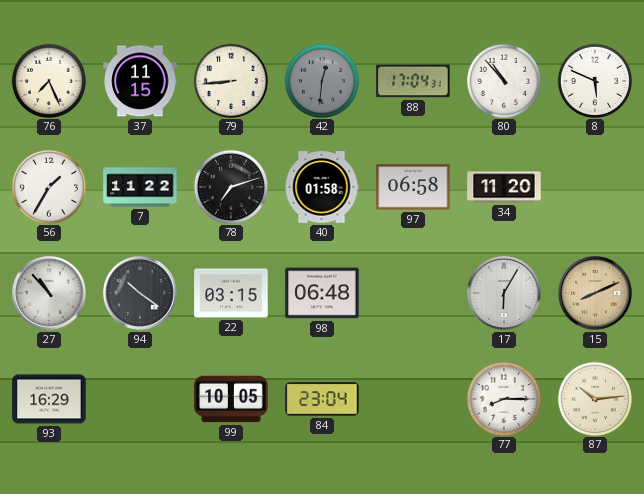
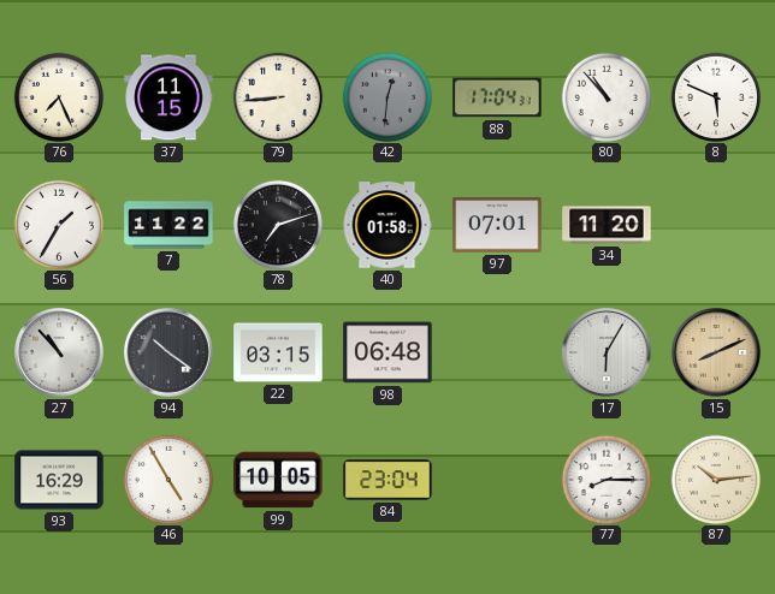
97: 06:58 -> 07:01
46: none -> 4:55
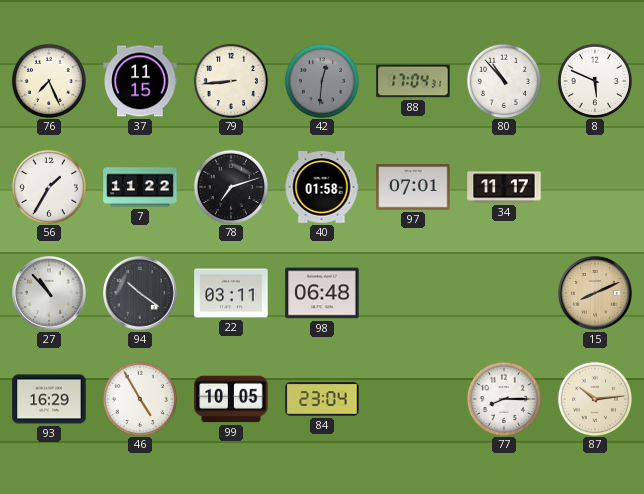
34: 11:20 -> 11:17
22: 03:15 -> 03:11
17: 6:05 -> none
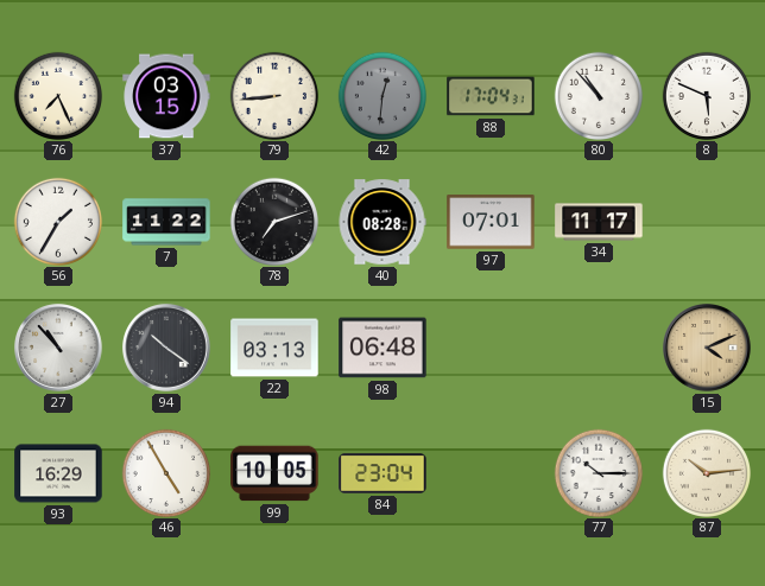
37: 11:15 -> 03:15
40: 01:58 -> 08:28
22: 03:11 -> 03:13
15: 8:11 -> 4:11
77: 8:15 -> 10:15
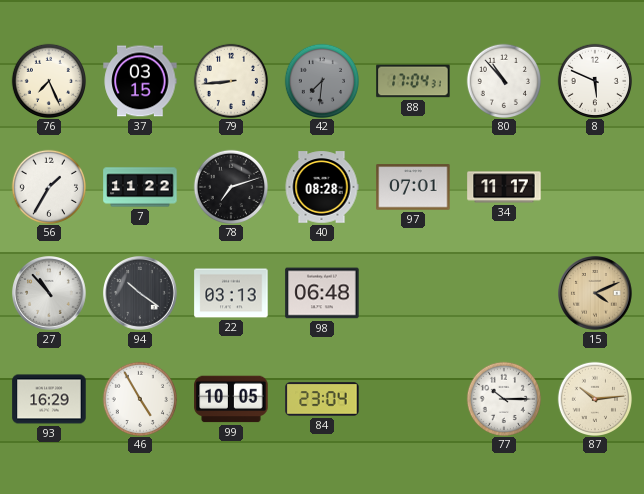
42: 12:31 -> 7:31
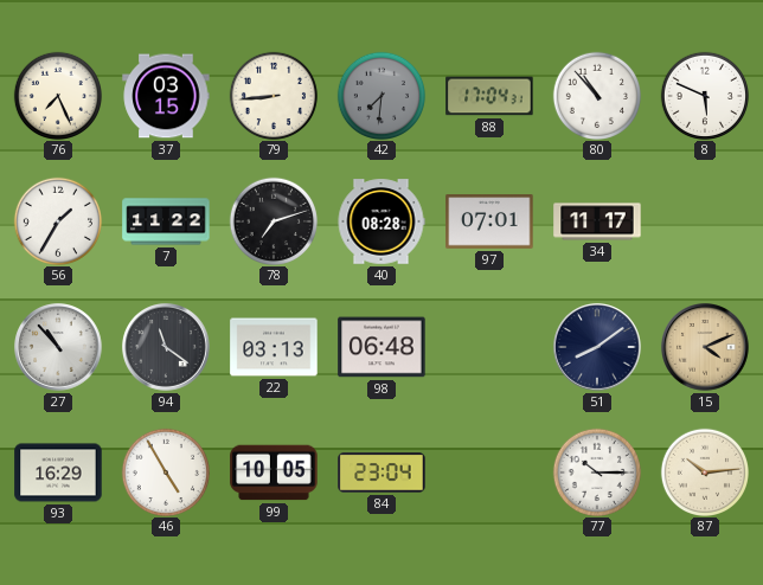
94: 10:21 -> 11:21
51: none -> 8:09
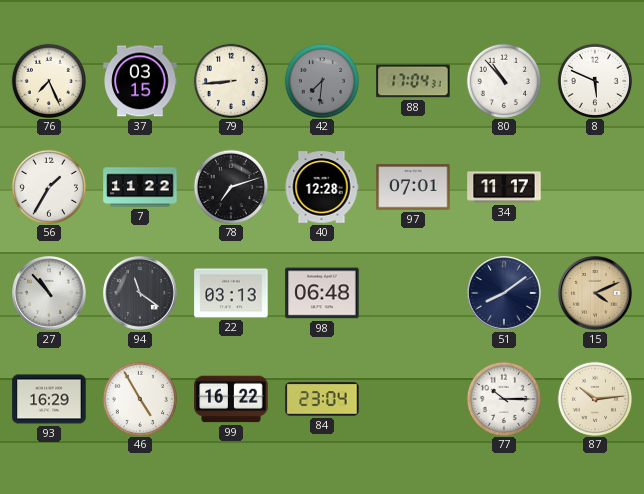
40: 08:28 -> 12:28
99: 10:05 -> 16:22
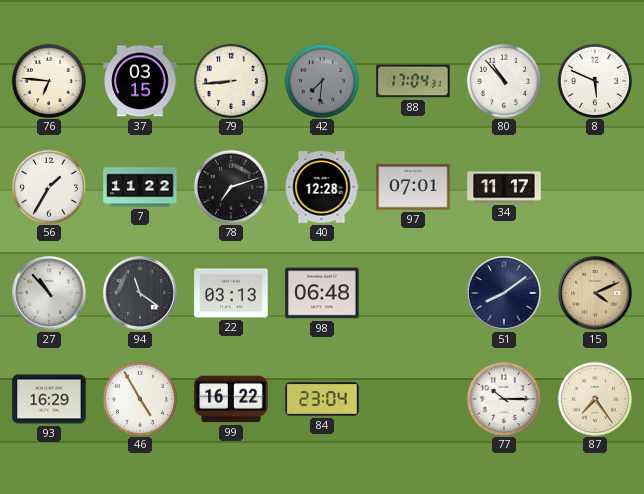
76: 7:26 -> 6:46
87: 10:14 -> 7:24
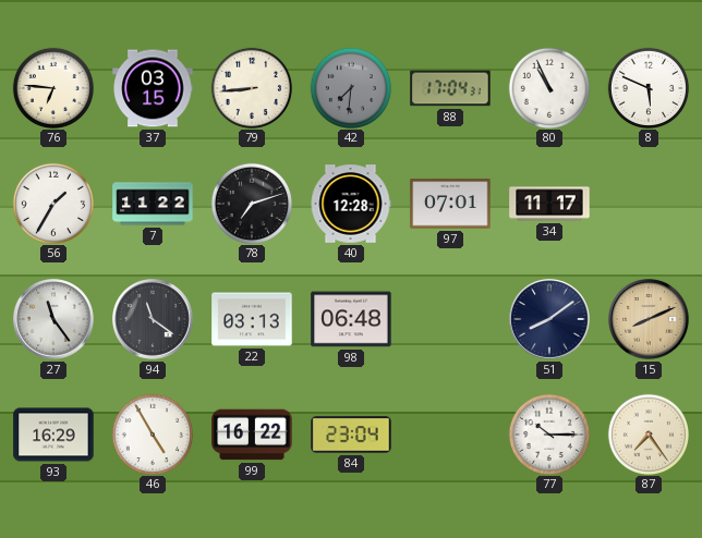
80: 10:53 -> 10:56
27: 10:53 -> 11:24
15: 4:11 -> 8:11
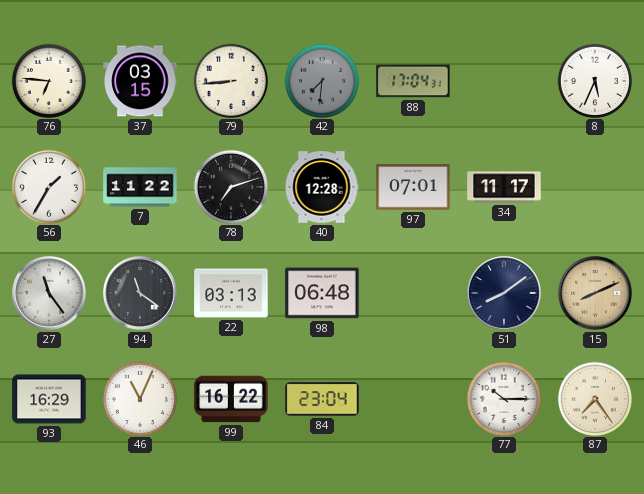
80: 10:56 -> none
8: 5:49 -> 5:34
46: 4:55 -> 11:04
